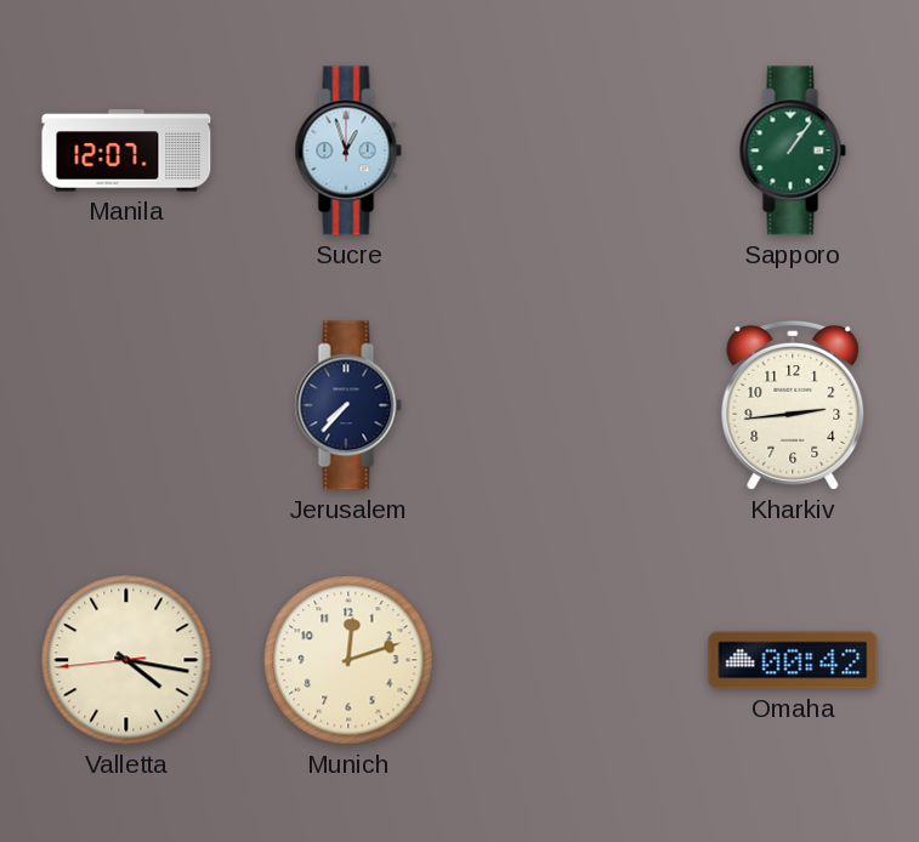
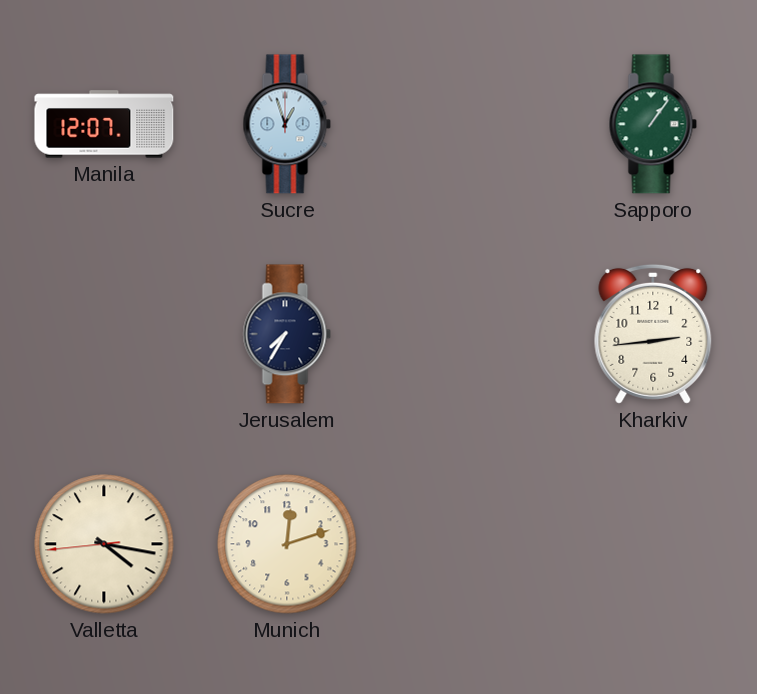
Jerusalem: 7:37 -> 7:35
Omaha: 00:42 -> none
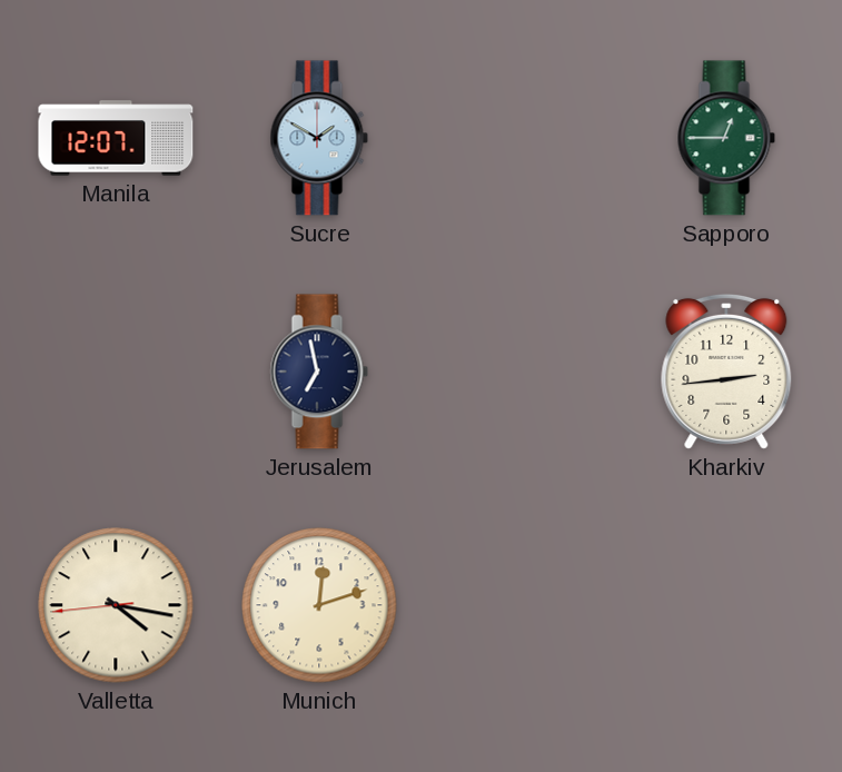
Sucre: 12:57 -> 1:50
Sapporo: 1:06 -> 12:45
Jerusalem: 7:35 -> 6:58
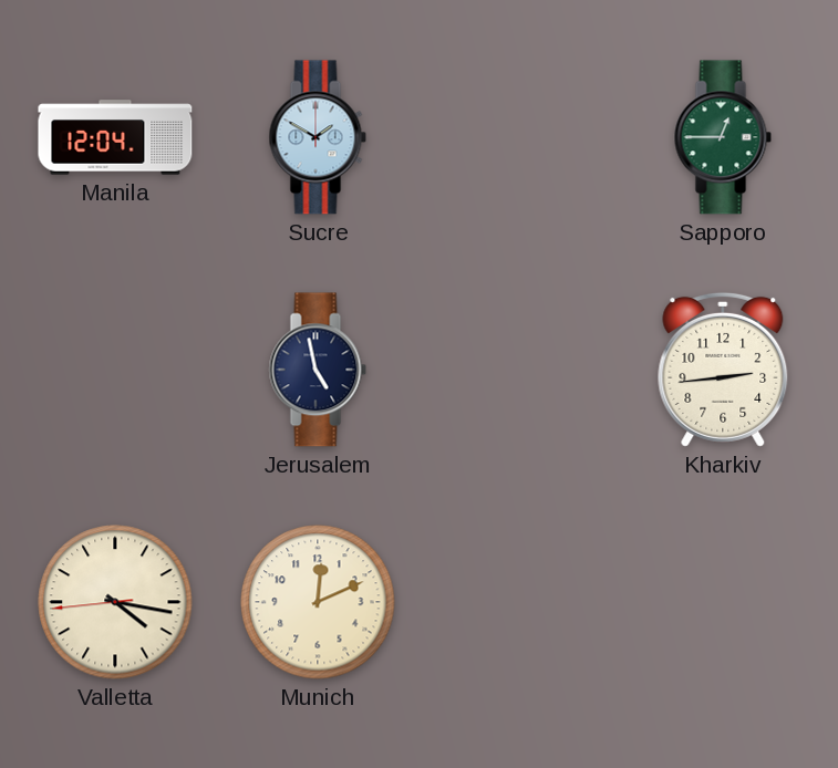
Manila: 12:07 -> 12:04
Jerusalem: 6:58 -> 4:58
Munich: 12:12 -> 12:11
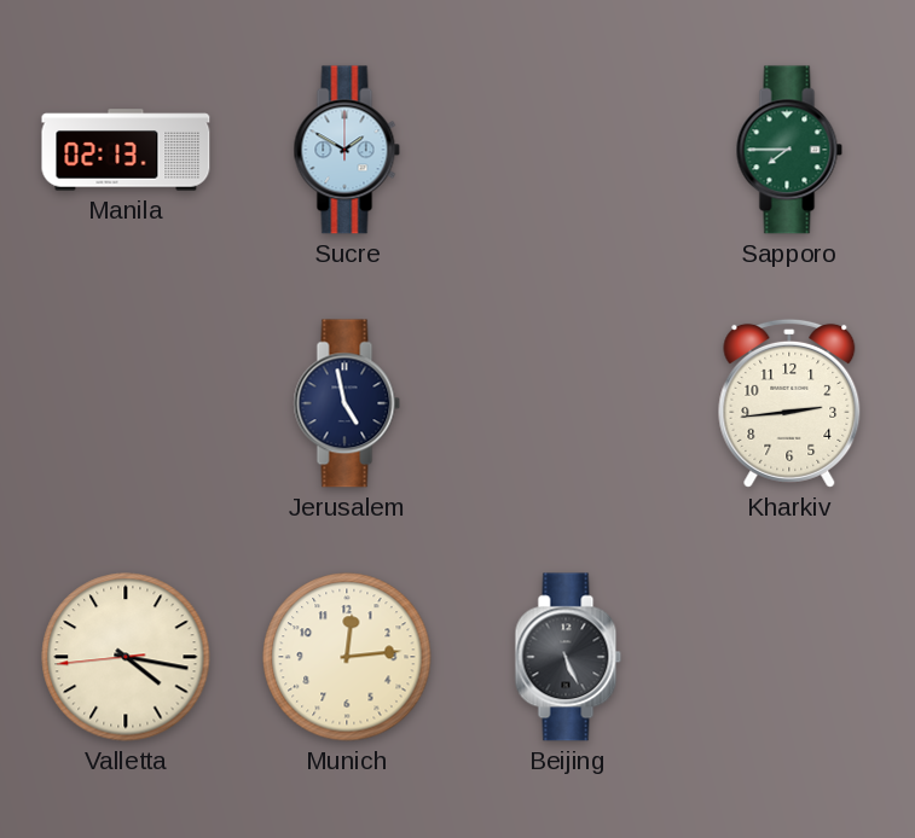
Manila: 12:04 -> 02:13
Sapporo: 12:45 -> 7:45
Munich: 12:11 -> 12:14
Beijing: none -> 5:26
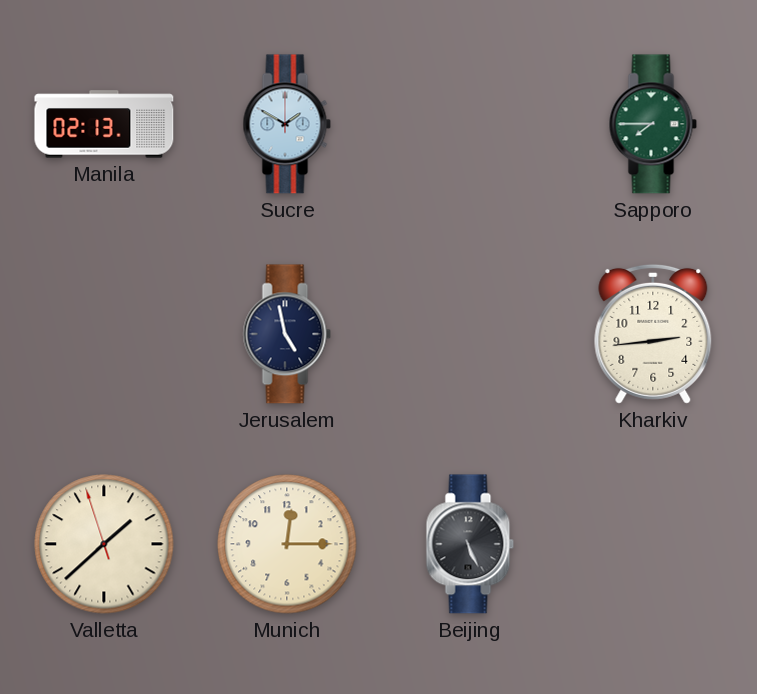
Valletta: 4:16 -> 1:37
Munich: 12:14 -> 12:15
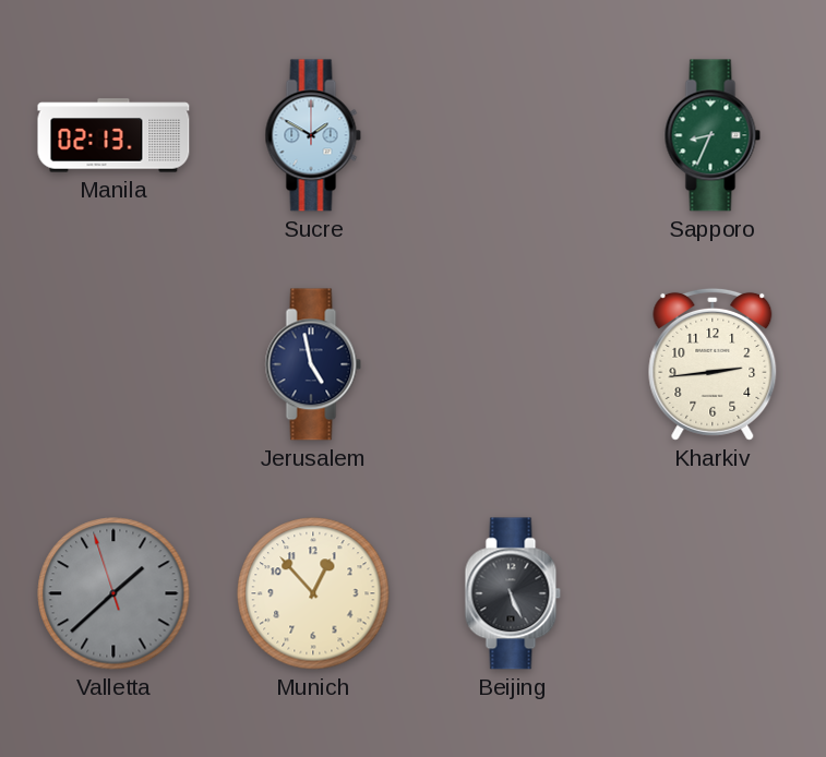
Sapporo: 7:45 -> 8:34
Valletta dial: cream -> grey
Munich: 12:15 -> 12:53
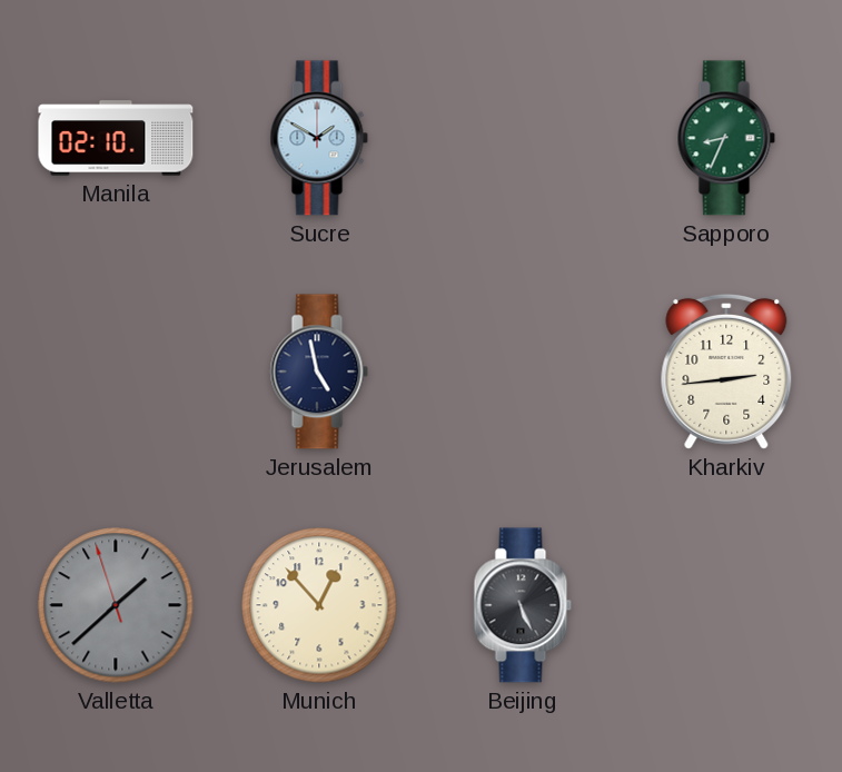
Manila: 02:13 -> 02:10
